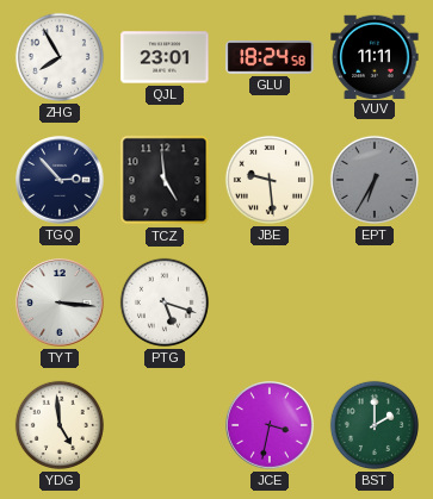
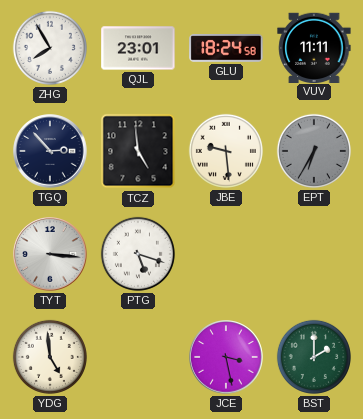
JCE: 3:32 -> 3:28
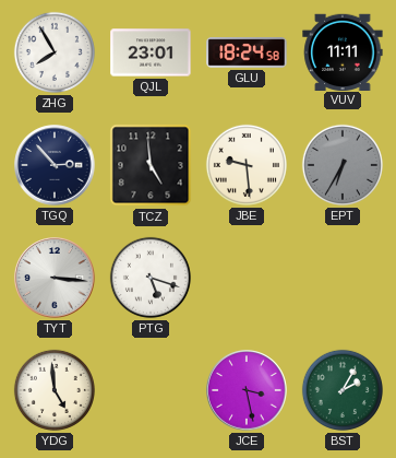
BST: 2:00 -> 2:05
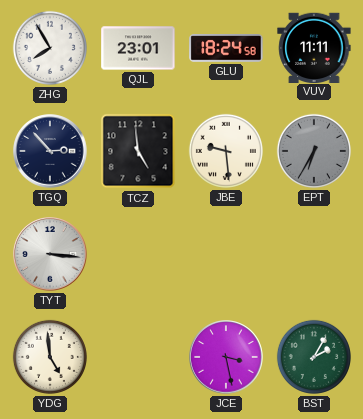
PTG: 5:18 -> none
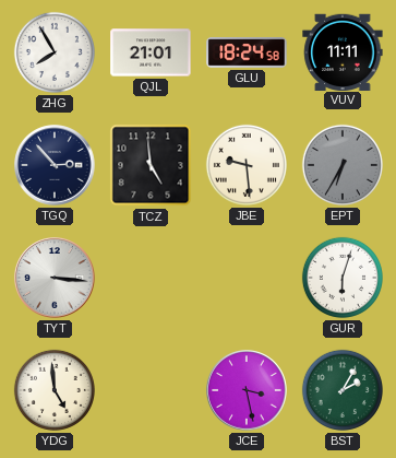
QJL: 23:01 -> 21:01
GUR: none -> 6:03
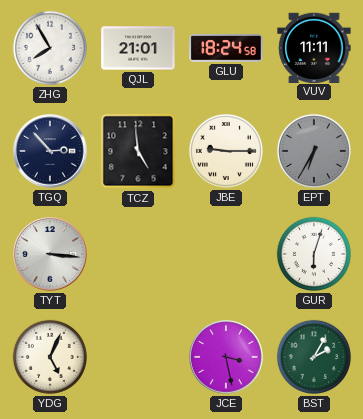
JBE: 9:29 -> 9:15
YDG: 4:59 -> 5:04
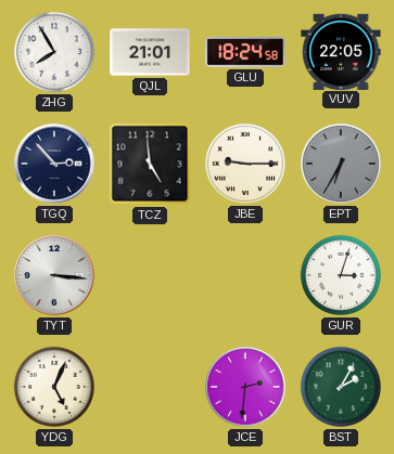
VUV: 11:11 -> 22:05
GUR: 6:03 -> 3:03
JCE: 3:28 -> 2:31
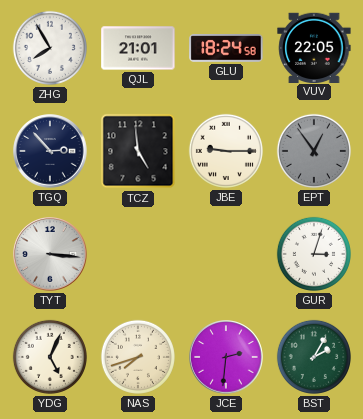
EPT: 6:35 -> 12:54
NAS: none -> 7:42
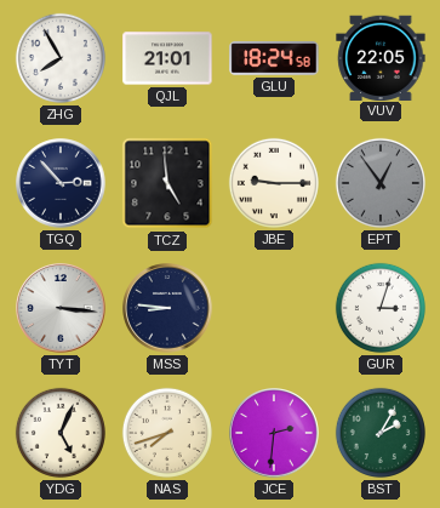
MSS: none -> 8:46
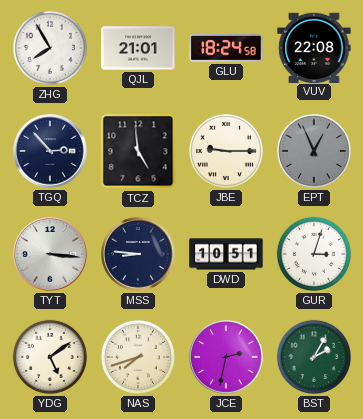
VUV: 22:05 -> 22:08
EPT: 12:54 -> 12:56
DWD: none -> 10:51
YDG: 5:04 -> 5:09
JCE: 2:31 -> 2:32
